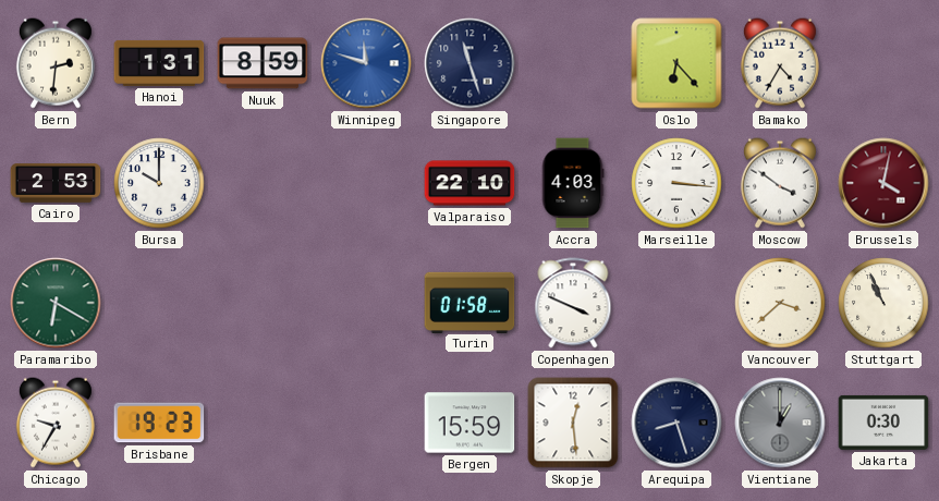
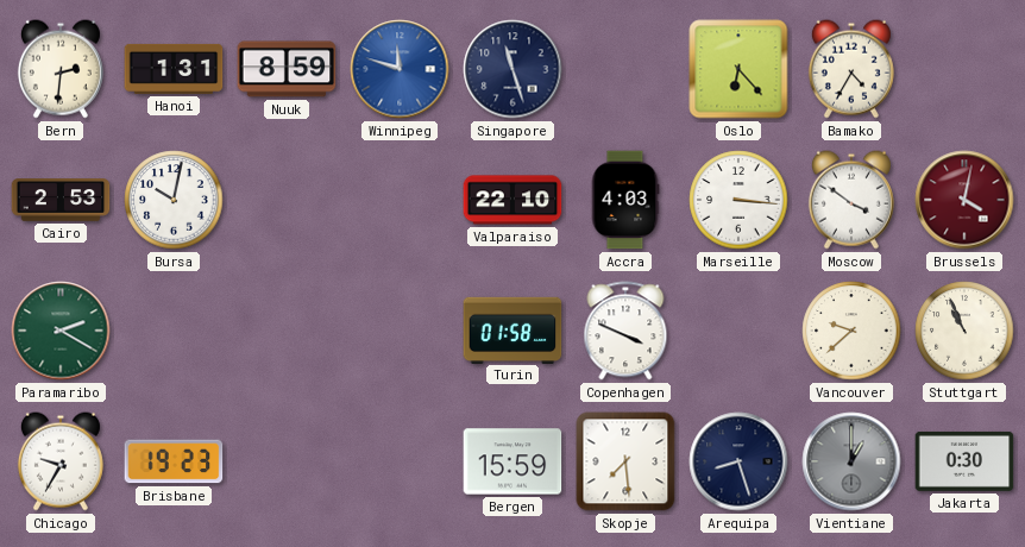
Bursa: 10:00 -> 10:02
Paramaribo: 6:20 -> 2:20
Vancouver: 3:38 -> 9:38
Skopje: 12:29 -> 7:29
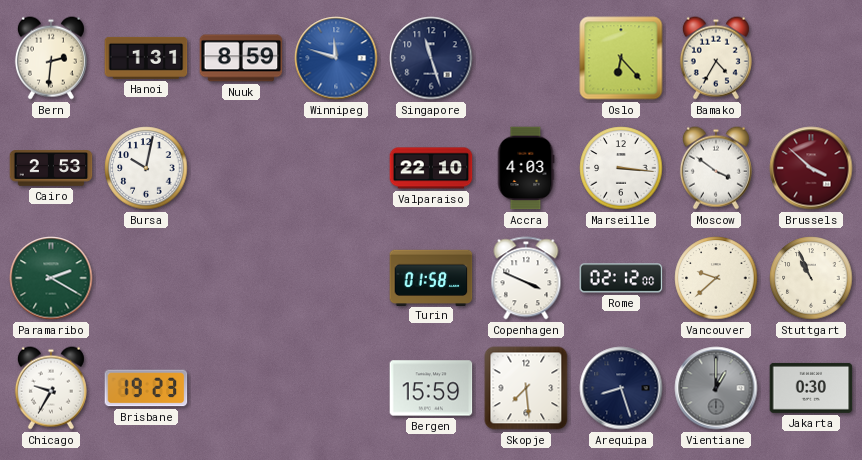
Brussels: 4:02 -> 3:52
Rome: none -> 02:12
